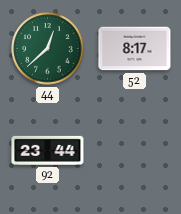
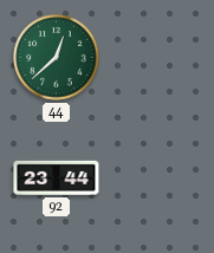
52: 8:17 -> none
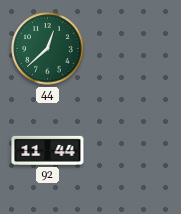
92: 23:44 -> 11:44
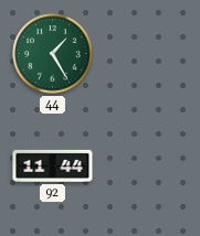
44: 12:38 -> 1:25
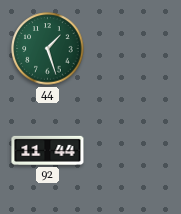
44: 1:25 -> 1:27
